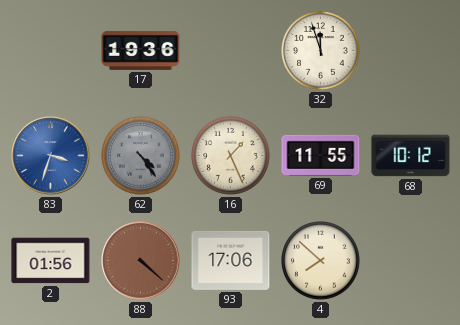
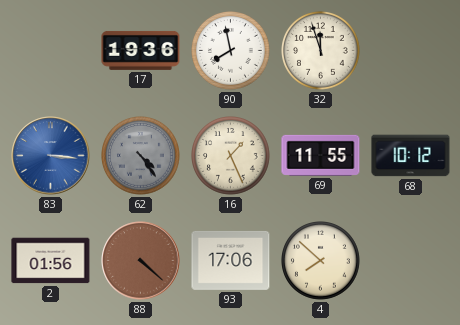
90: none -> 7:58
83: 3:33 -> 3:16
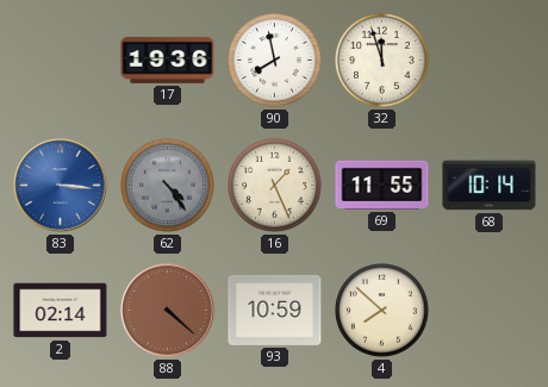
68: 10:12 -> 10:14
2: 01:56 -> 02:14
93: 17:06 -> 10:59
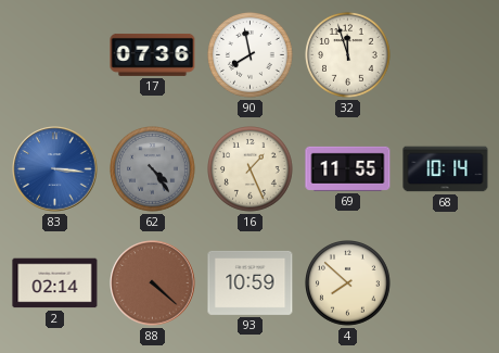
17: 19:36 -> 07:36
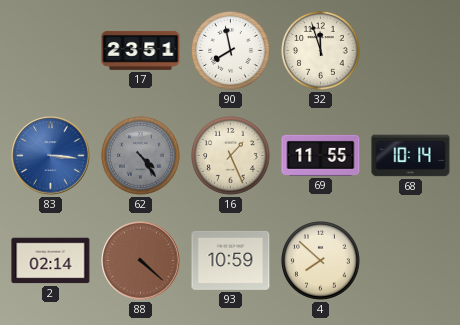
17: 07:36 -> 23:51
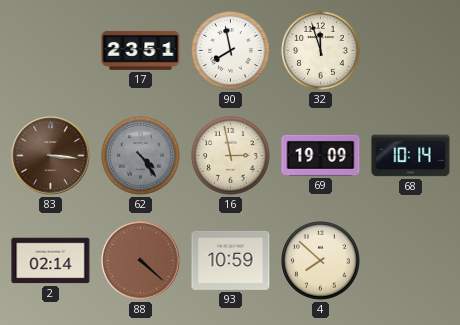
83 dial: blue -> brown
16: 1:26 -> 2:58
69: 11:55 -> 19:09
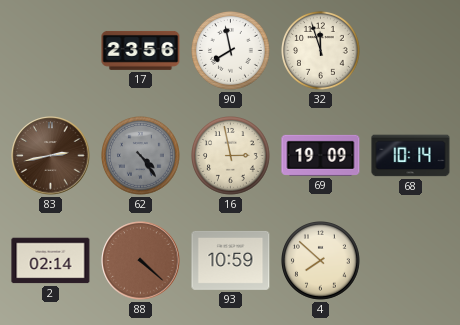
17: 23:51 -> 23:56
83: 3:16 -> 2:43
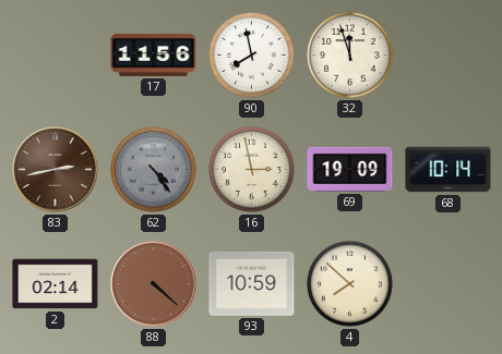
17: 23:56 -> 11:56
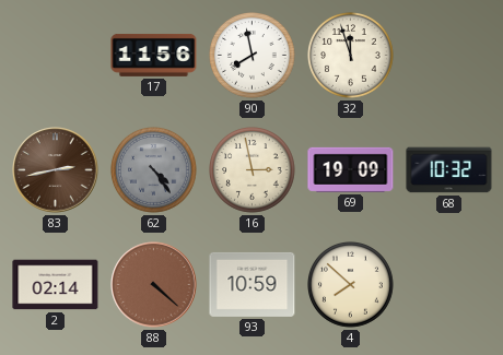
68: 10:14 -> 10:32
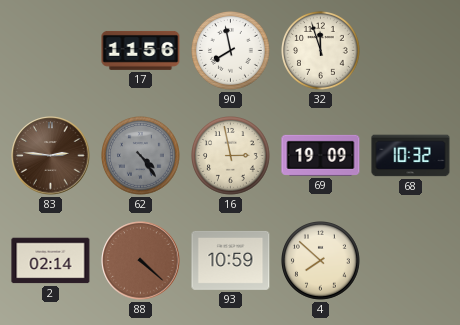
83: 2:43 -> 2:46
